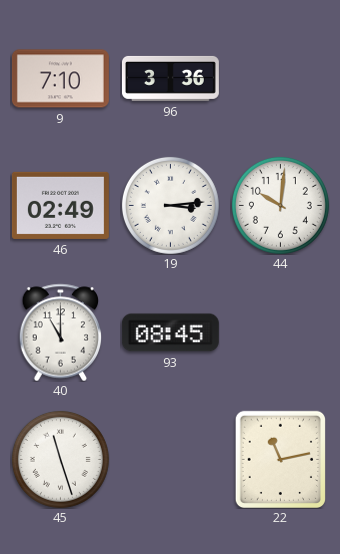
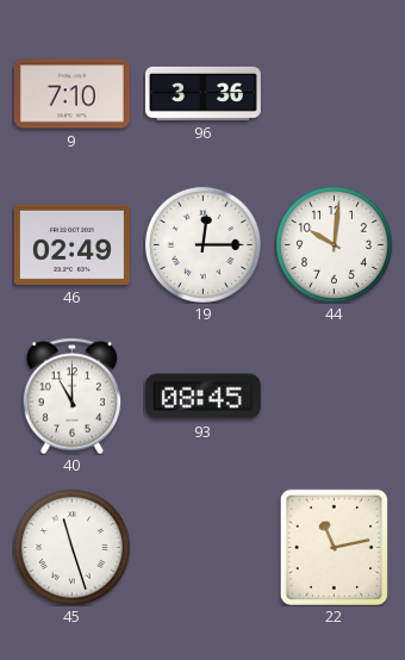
19: 3:14 -> 12:15
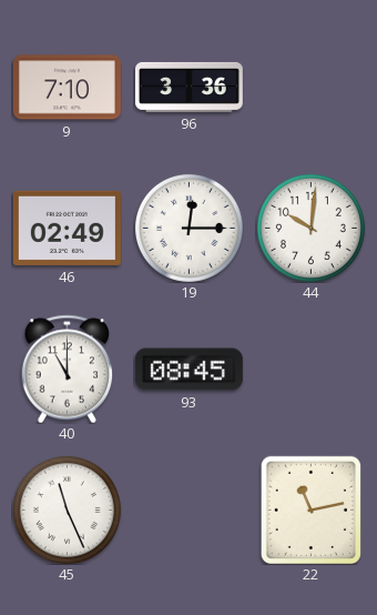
45: 11:27 -> 11:26
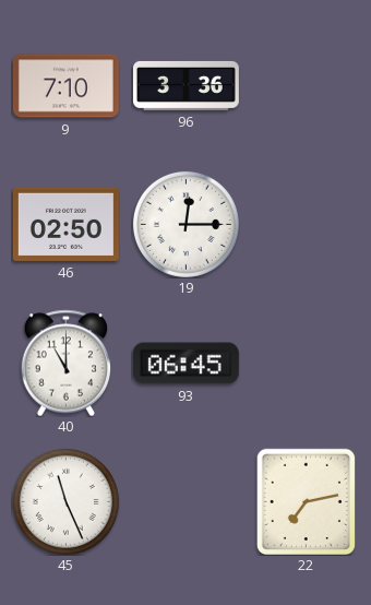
46: 02:49 -> 02:50
44: 10:01 -> none
93: 08:45 -> 06:45
22: 11:13 -> 7:13
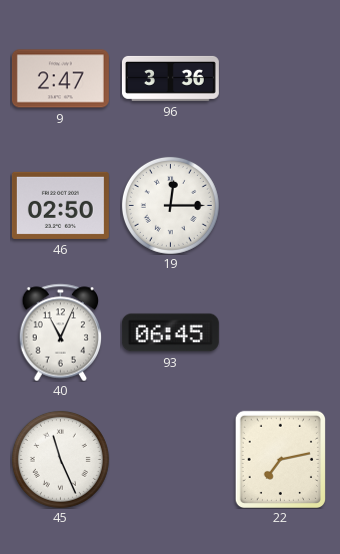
9: 7:10 -> 2:47
40: 11:00 -> 11:04
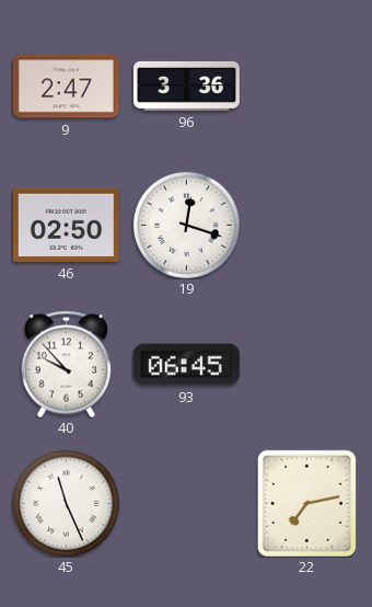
19: 12:15 -> 12:18
40: 11:04 -> 9:53
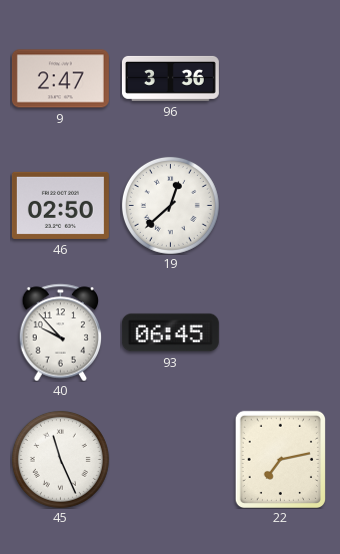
19: 12:18 -> 12:38
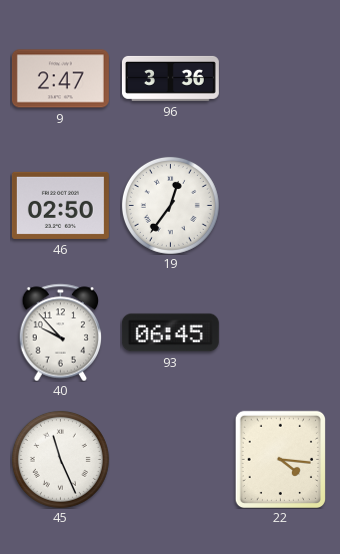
19: 12:38 -> 12:36
22: 7:13 -> 4:16
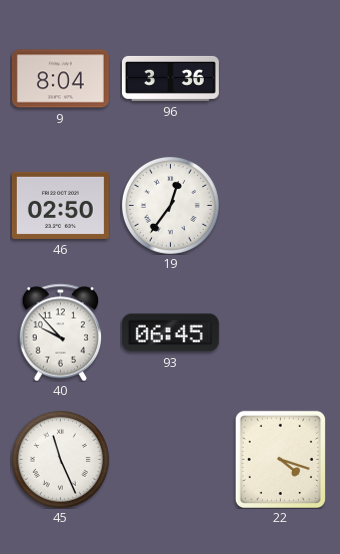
9: 2:47 -> 8:04
22: 4:16 -> 4:18
